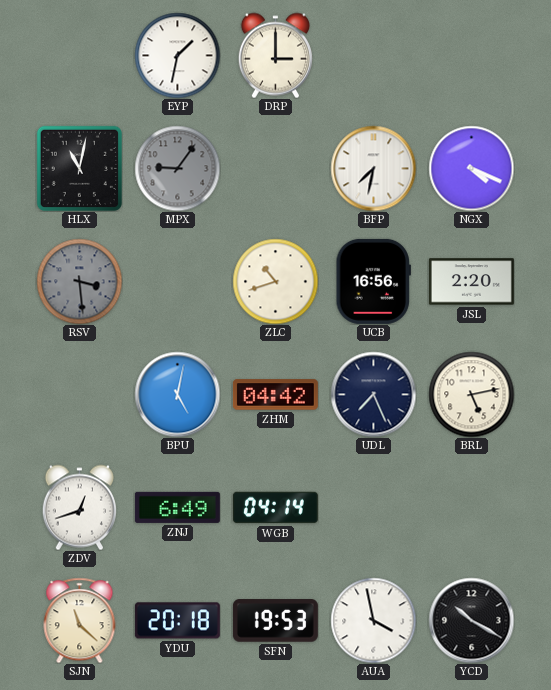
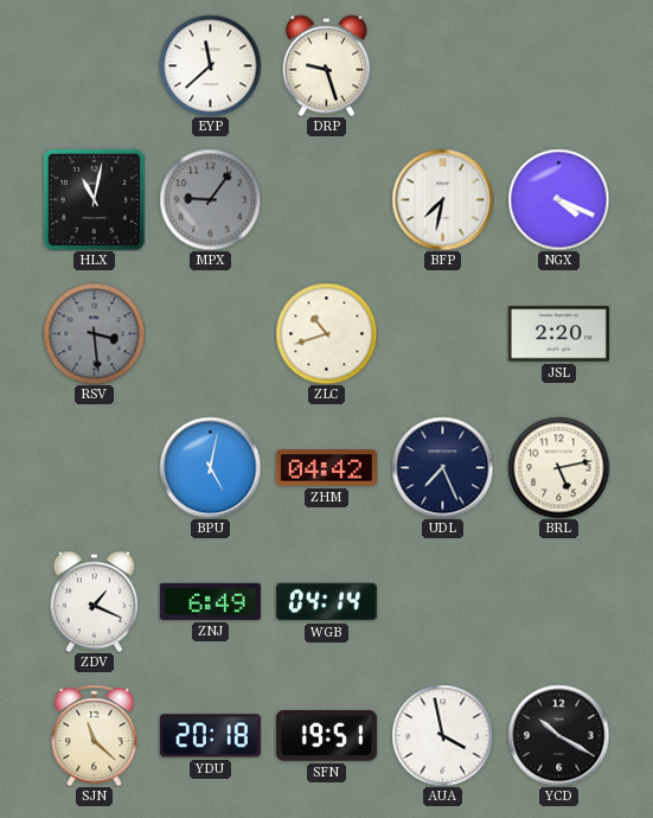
EYP: 1:32 -> 11:38
DRP: 3:00 -> 9:27
UCB: 16:56 -> none
ZDV: 12:42 -> 1:19
SFN: 19:53 -> 19:51
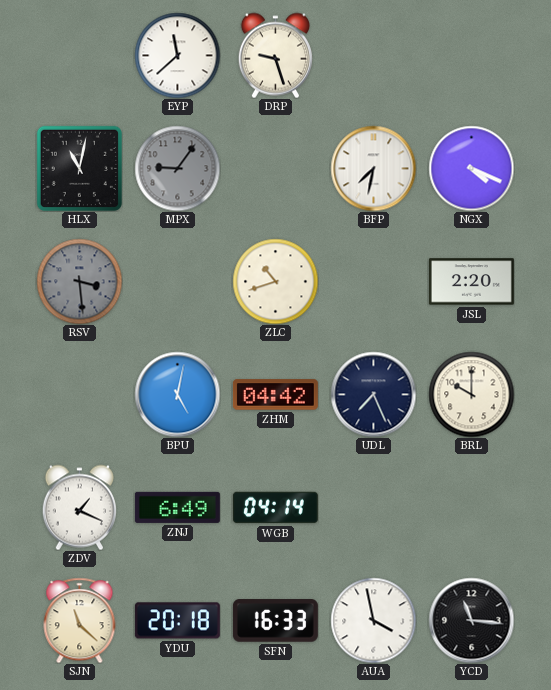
BRL: 5:13 -> 10:00
SFN: 19:51 -> 16:33
YCD: 10:20 -> 11:16
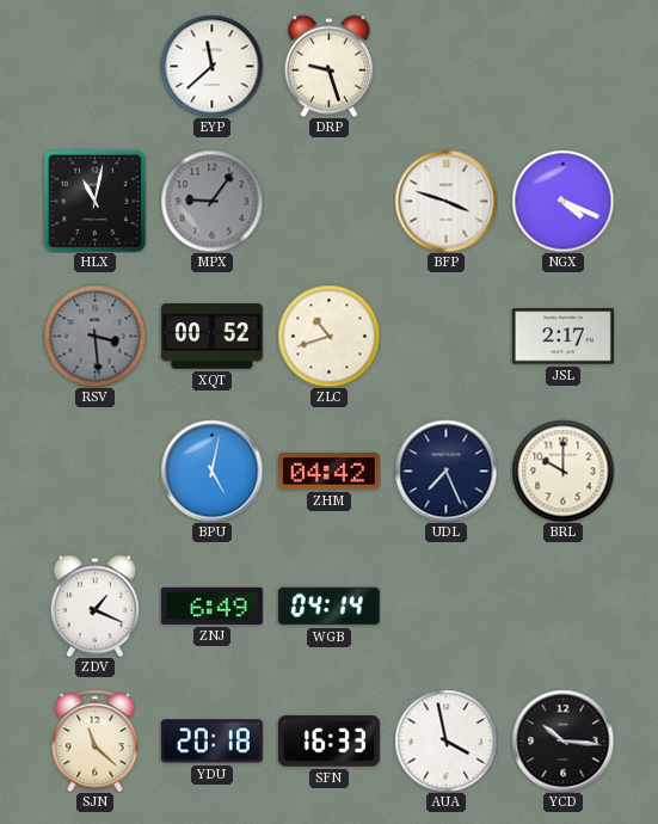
BFP: 7:32 -> 3:48
XQT: none -> 00:52
JSL: 2:20 -> 2:17
YCD: 11:16 -> 10:16
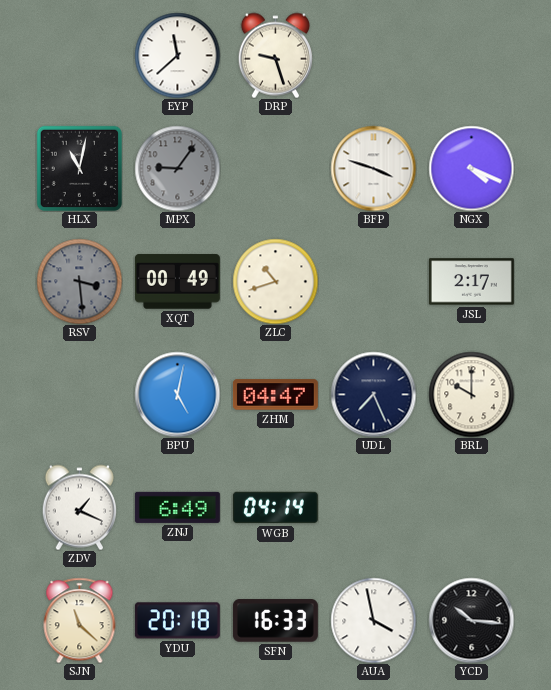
XQT: 00:52 -> 00:49
ZHM: 04:42 -> 04:47
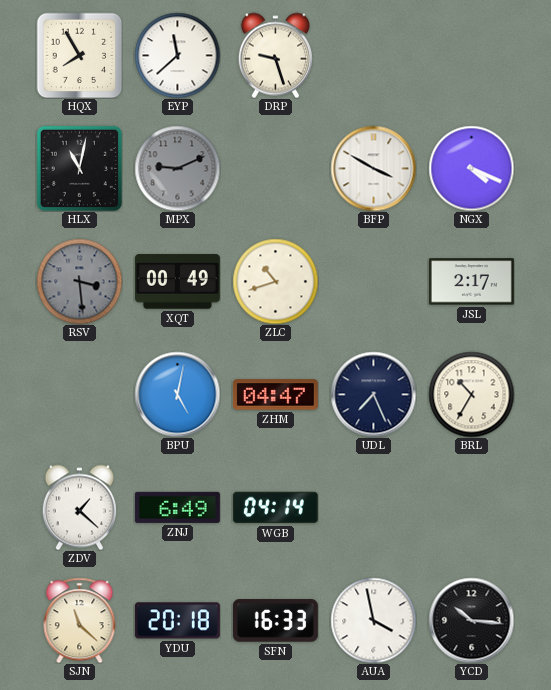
HQX: none -> 7:55
MPX: 9:06 -> 9:11
BFP: 3:48 -> 3:50
BRL: 10:00 -> 10:35
ZDV: 1:19 -> 1:22
